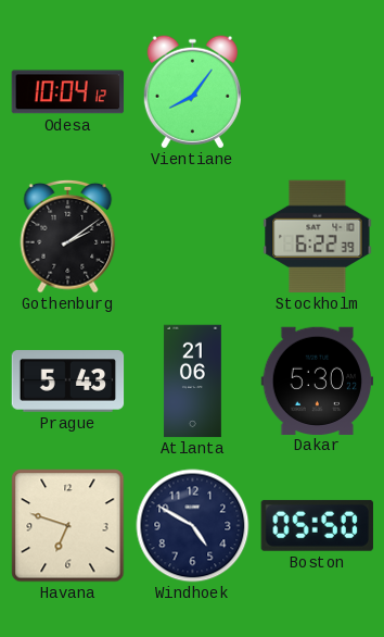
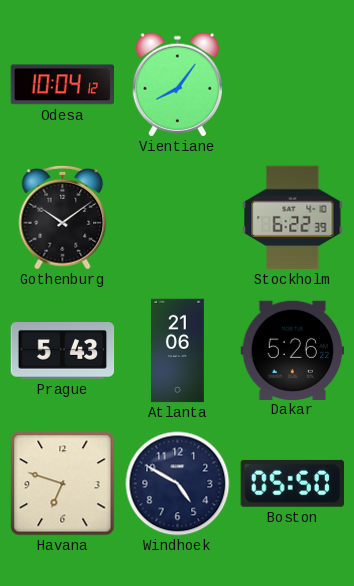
Gothenburg: 2:09 -> 10:09
Dakar: 5:30 -> 5:26
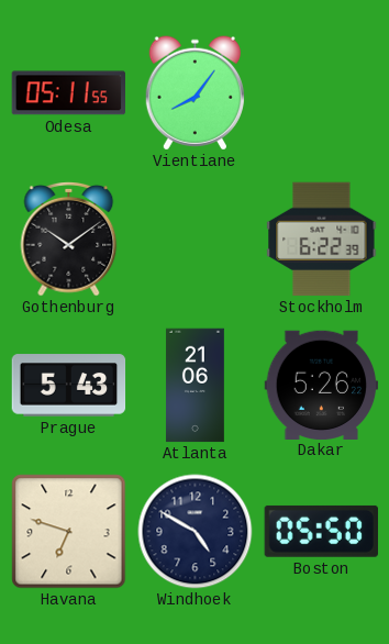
Odesa: 10:04 -> 05:11
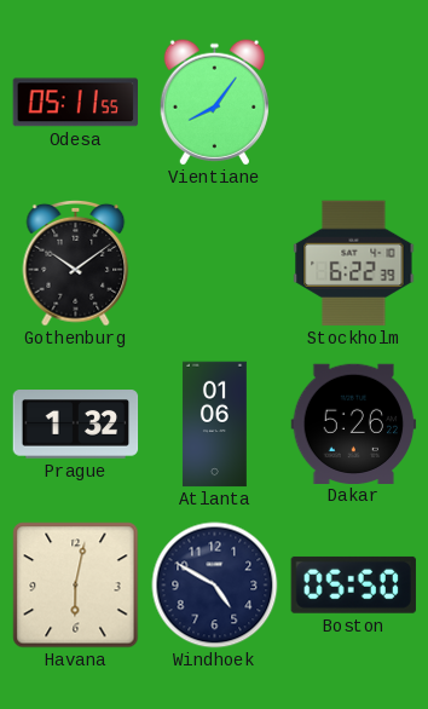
Prague: 5:43 -> 1:32
Atlanta: 21:06 -> 01:06
Havana: 6:48 -> 6:02
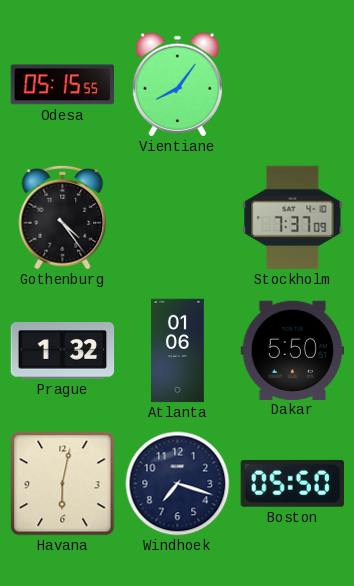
Odesa: 05:11 -> 05:15
Gothenburg: 10:09 -> 4:24
Stockholm: 6:22 -> 7:37
Dakar: 5:26 -> 5:50
Windhoek: 4:50 -> 7:18
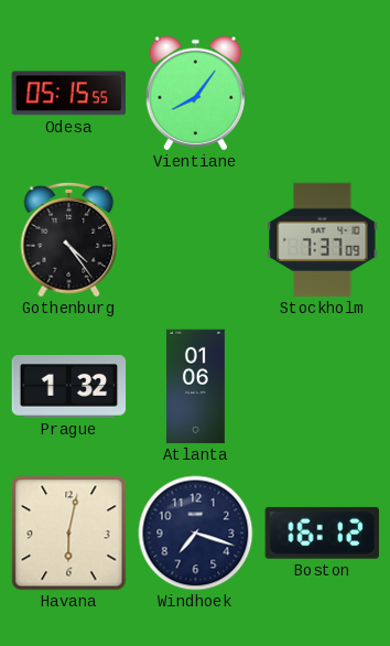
Dakar: 5:50 -> none
Boston: 05:50 -> 16:12
